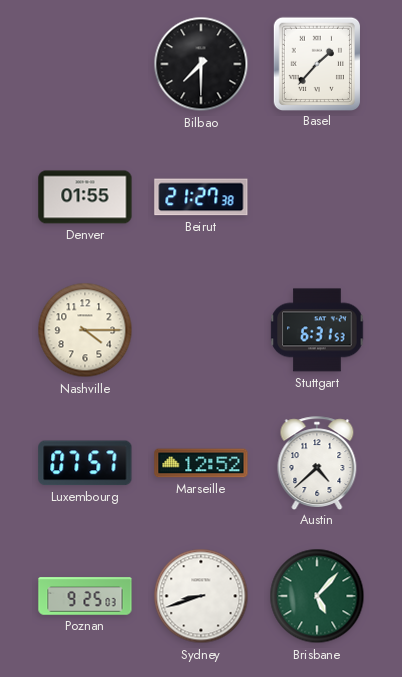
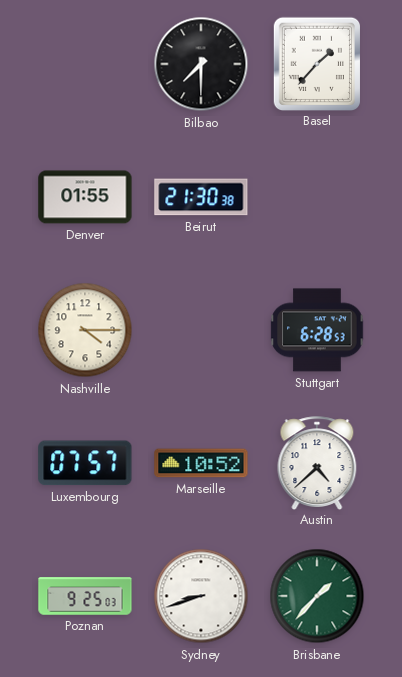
Beirut: 21:27 -> 21:30
Stuttgart: 6:31 -> 6:28
Marseille: 12:52 -> 10:52
Brisbane: 5:07 -> 1:37
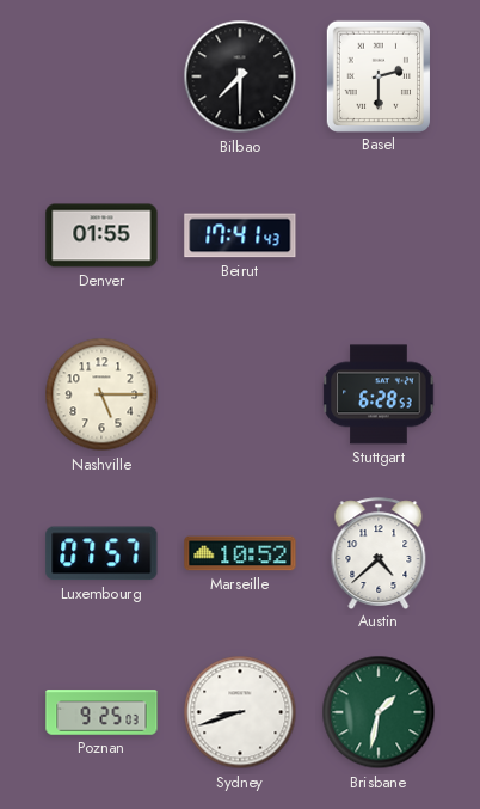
Basel: 1:37 -> 2:30
Beirut: 21:30 -> 17:41
Nashville: 4:15 -> 5:15
Brisbane: 1:37 -> 1:32
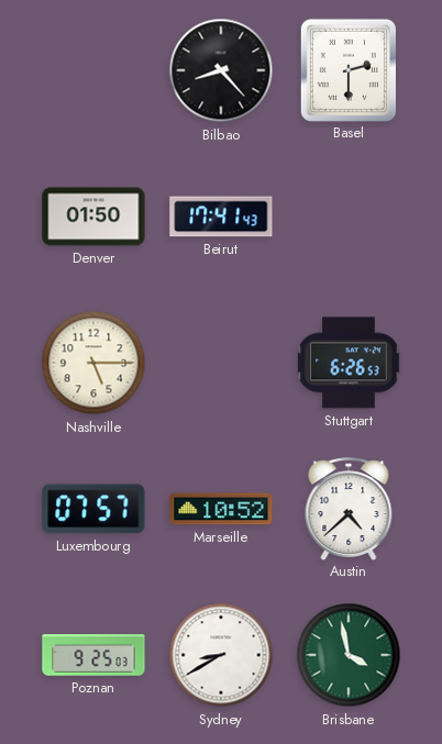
Bilbao: 7:30 -> 8:23
Denver: 01:55 -> 01:50
Stuttgart: 6:28 -> 6:26
Sydney: 8:42 -> 8:40
Brisbane: 1:32 -> 3:58
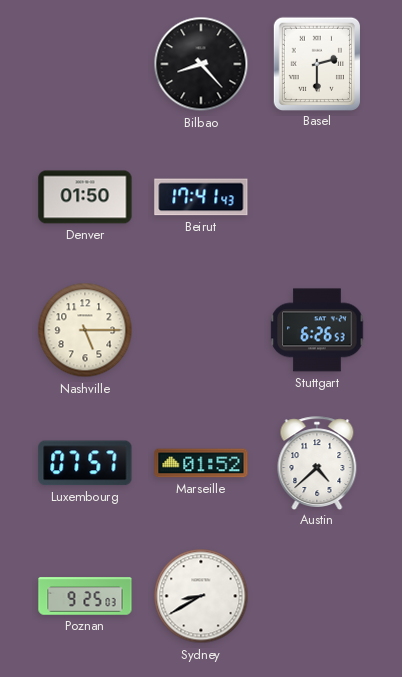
Marseille: 10:52 -> 01:52
Brisbane: 3:58 -> none
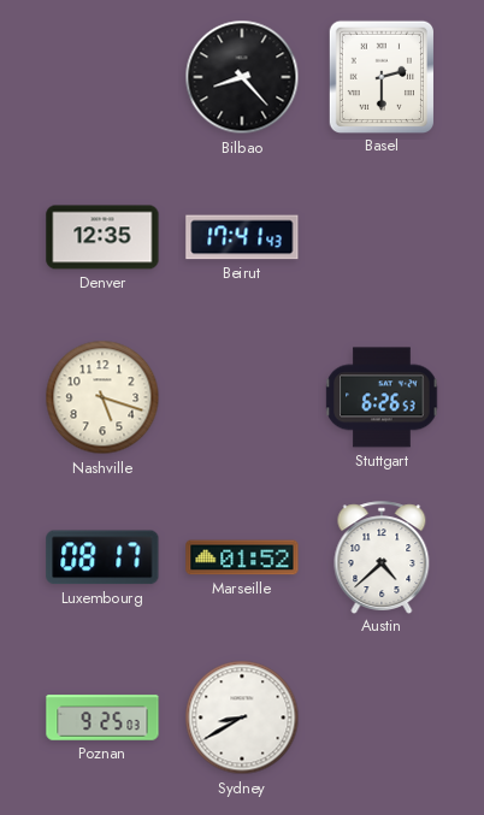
Denver: 01:50 -> 12:35
Nashville: 5:15 -> 5:18
Luxembourg: 07:57 -> 08:17
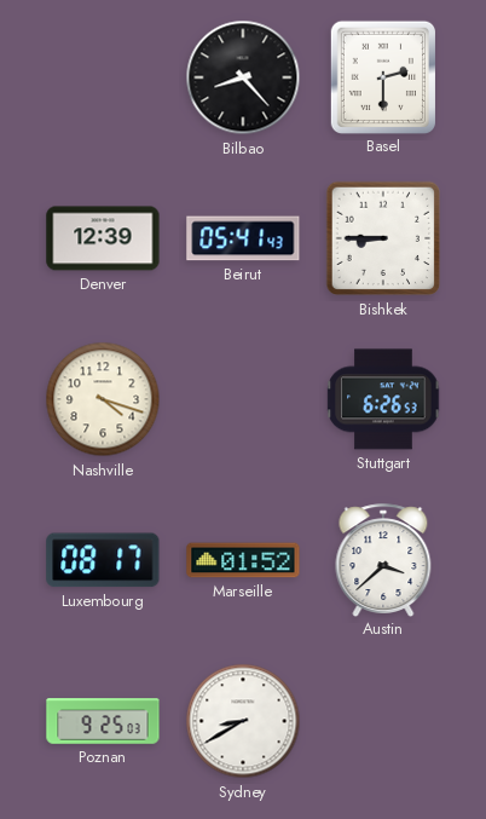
Denver: 12:35 -> 12:39
Beirut: 17:41 -> 05:41
Bishkek: none -> 8:45
Nashville: 5:18 -> 4:18
Austin: 4:38 -> 3:38
